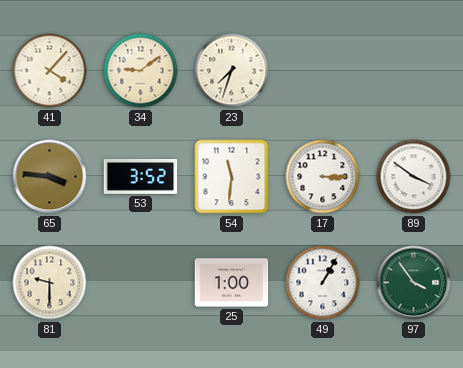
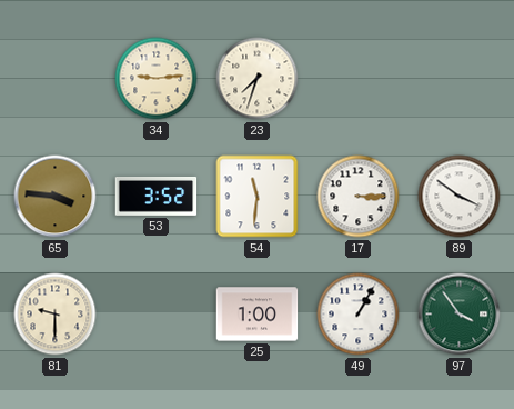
41: 4:07 -> none
34: 9:09 -> 9:14
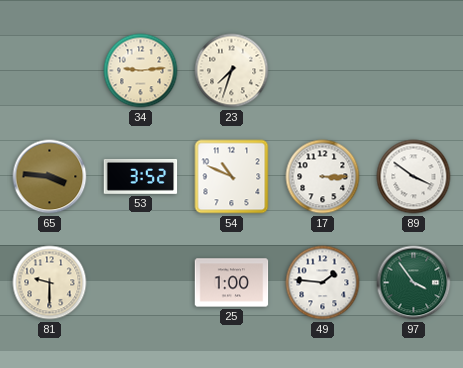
54: 11:31 -> 10:49
49: 1:05 -> 1:46
